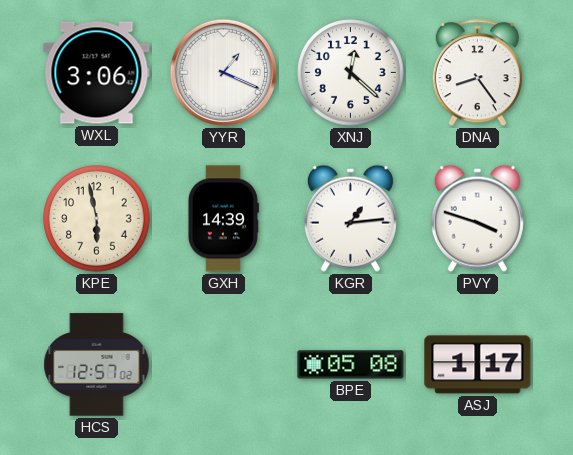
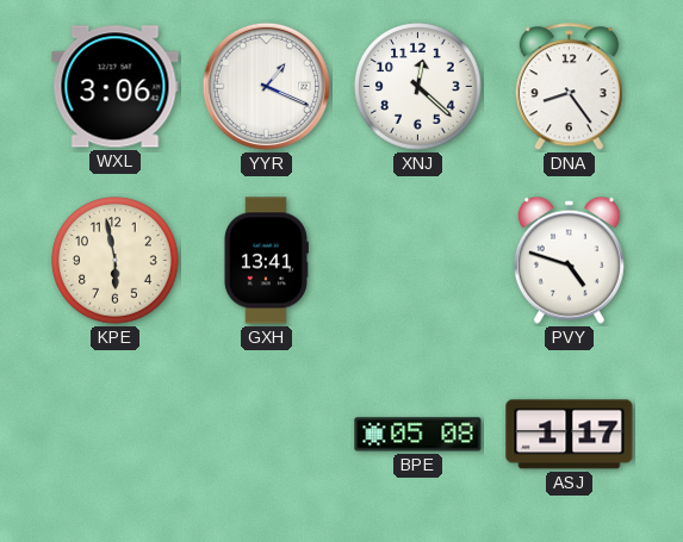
GXH: 14:39 -> 13:41
KGR: 1:14 -> none
PVY: 3:48 -> 4:48
HCS: 12:57 -> none
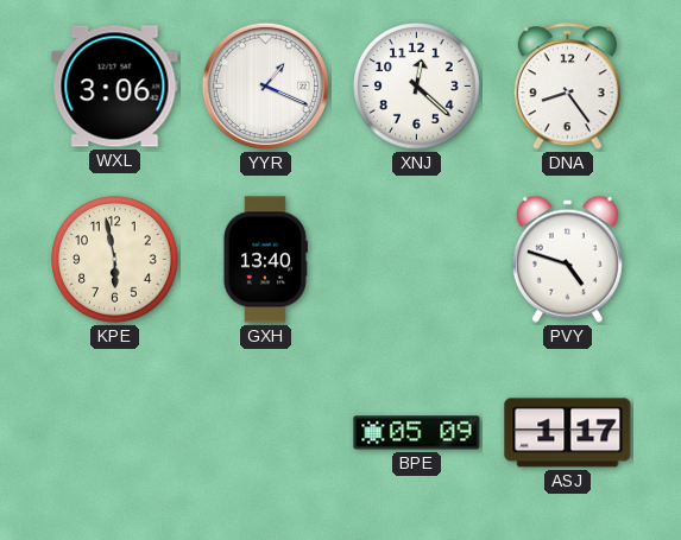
GXH: 13:41 -> 13:40
BPE: 05:08 -> 05:09
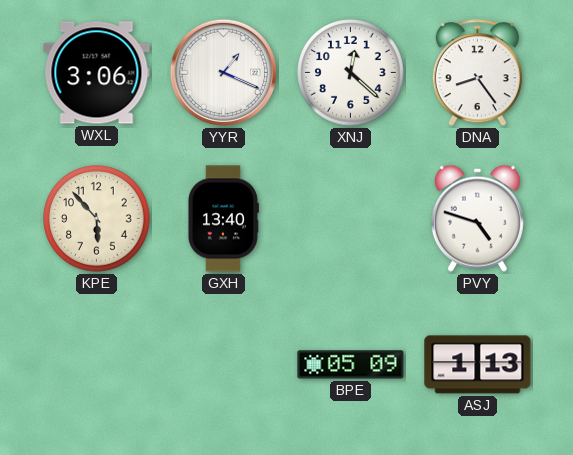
KPE: 5:58 -> 5:53
ASJ: 1:17 -> 1:13
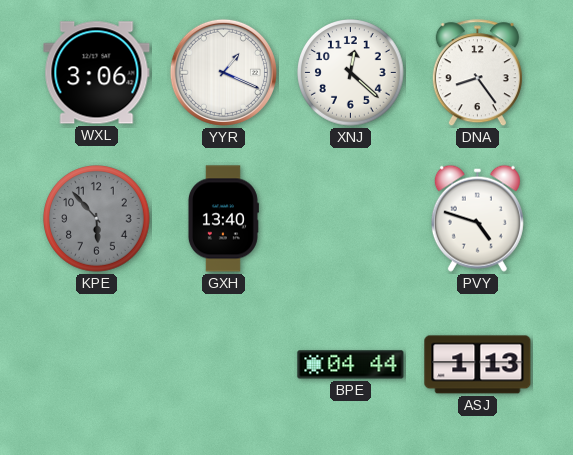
KPE dial: cream -> grey
BPE: 05:09 -> 04:44
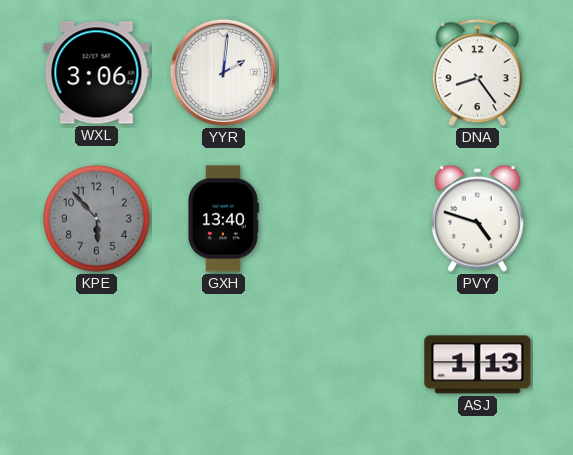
YYR: 1:19 -> 2:01
XNJ: 12:22 -> none
BPE: 04:44 -> none
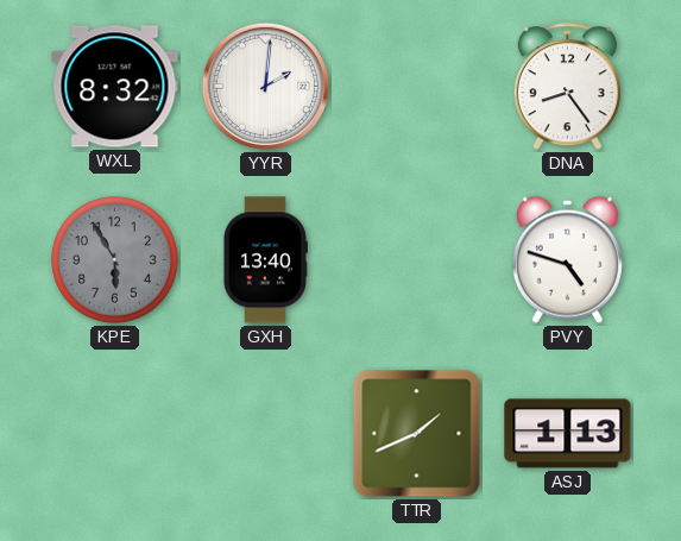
WXL: 3:06 -> 8:32
KPE: 5:53 -> 5:55
TTR: none -> 1:41
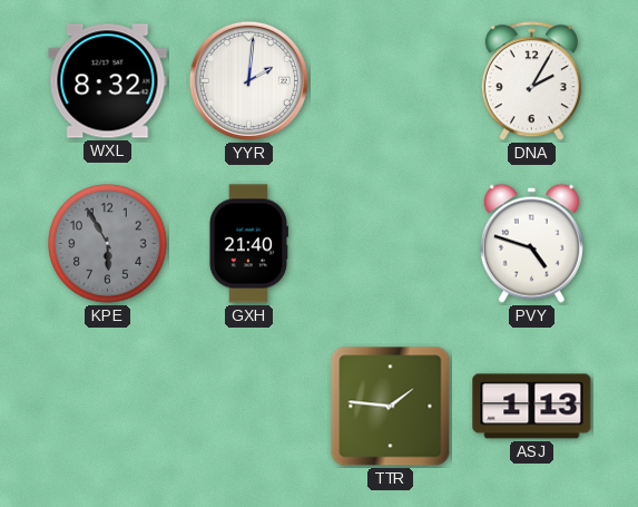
DNA: 8:24 -> 2:05
GXH: 13:40 -> 21:40
TTR: 1:41 -> 1:46
